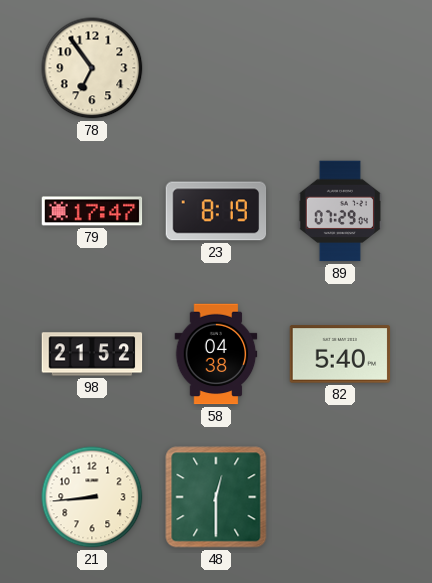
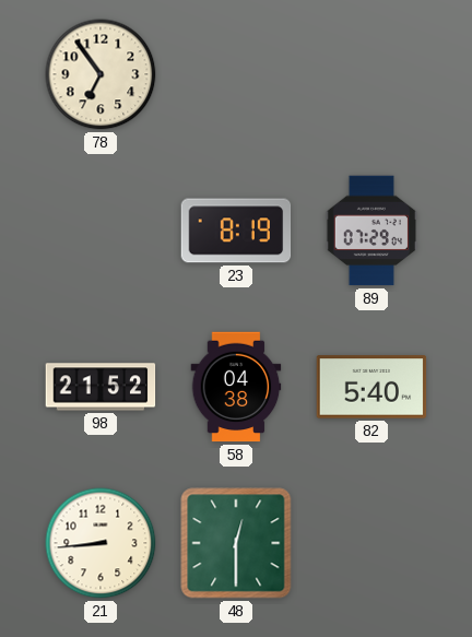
79: 17:47 -> none
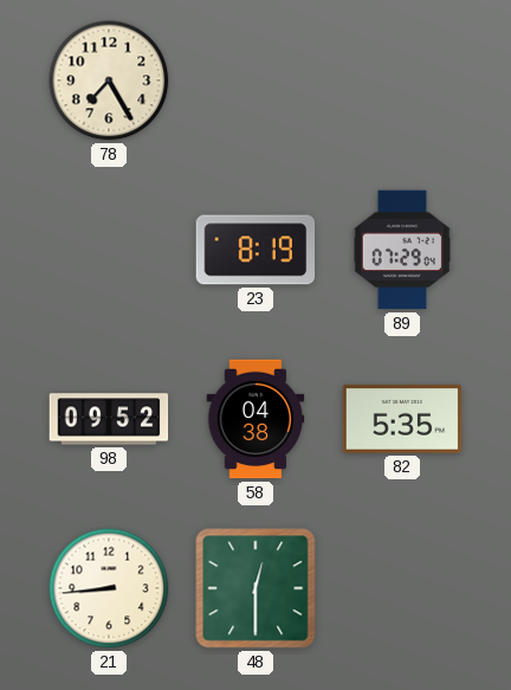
78: 6:54 -> 7:25
98: 21:52 -> 09:52
82: 5:40 -> 5:35
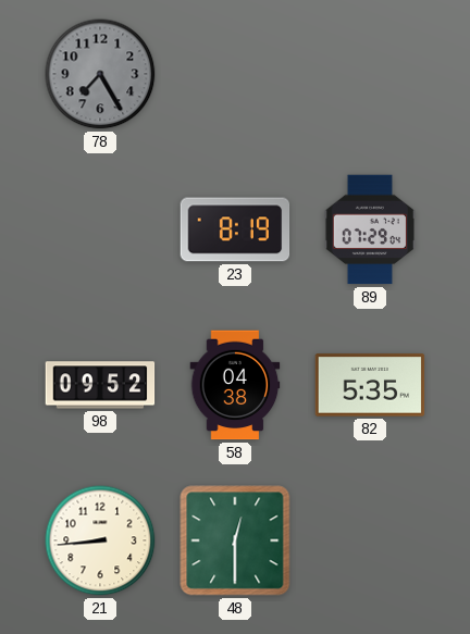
78 dial: cream -> grey
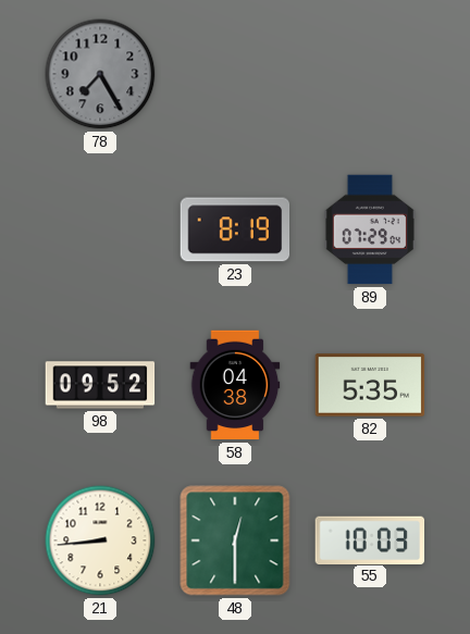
55: none -> 10:03
